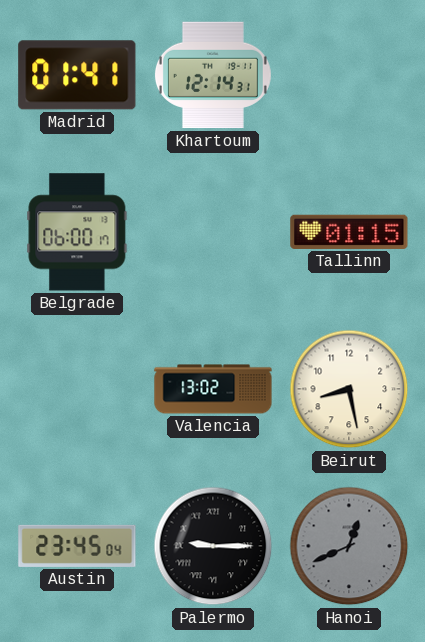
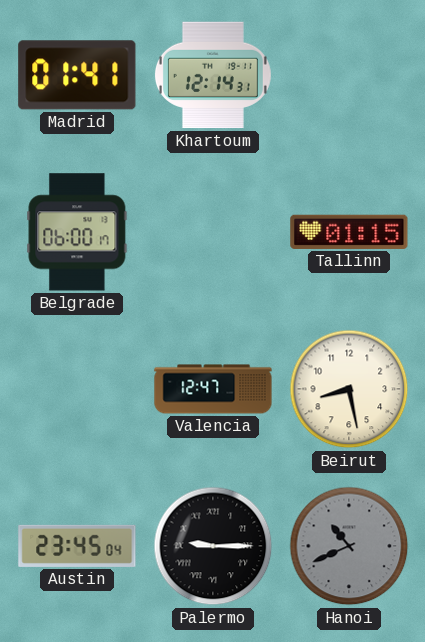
Valencia: 13:02 -> 12:47
Hanoi: 12:41 -> 10:41
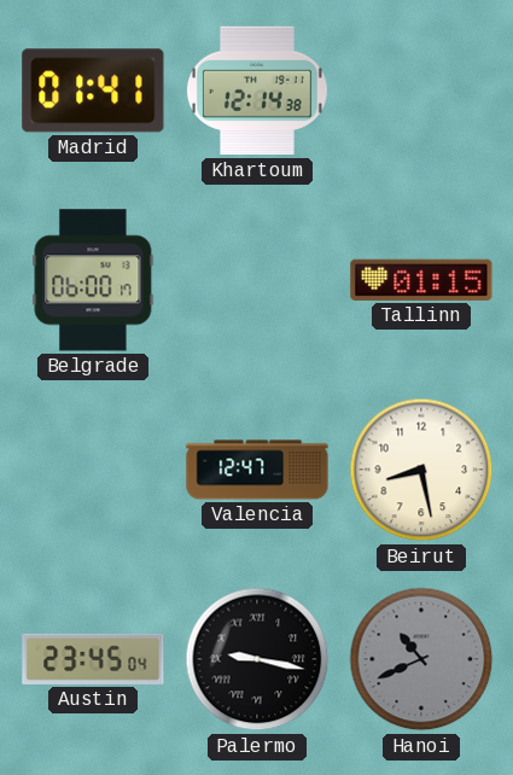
Khartoum: 12:14:31 -> 12:14:38
Palermo: 9:15 -> 9:17
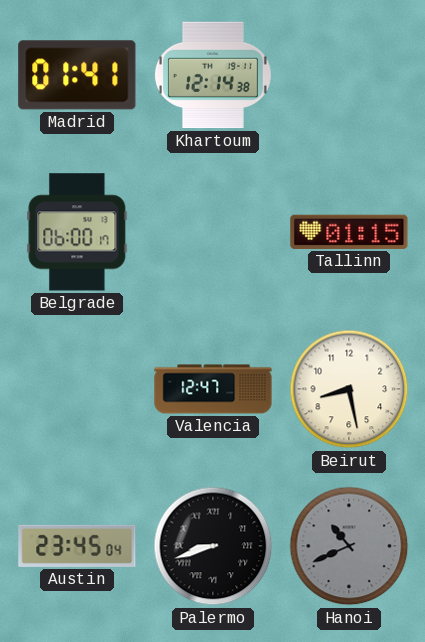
Palermo: 9:17 -> 8:42
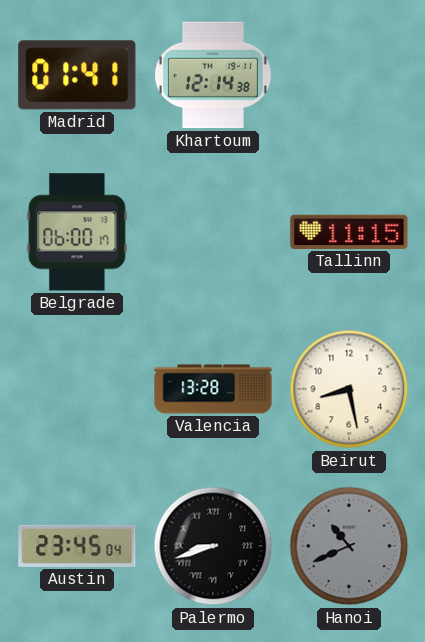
Tallinn: 01:15 -> 11:15
Valencia: 12:47 -> 13:28
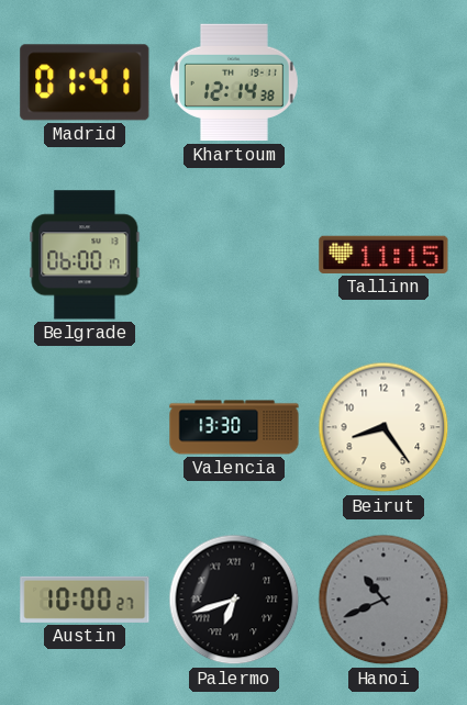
Valencia: 13:28 -> 13:30
Beirut: 8:28 -> 8:24
Austin: 23:45 -> 10:00
Palermo: 8:42 -> 6:42
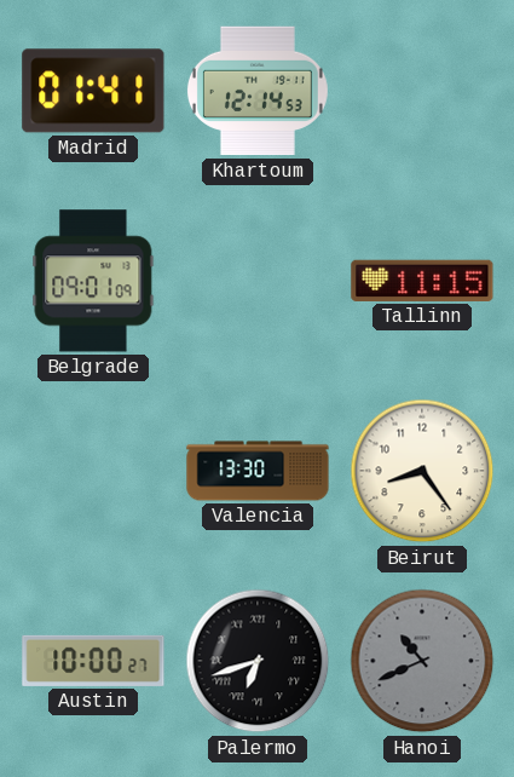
Khartoum: 12:14:38 -> 12:14:53
Belgrade: 06:00 -> 09:01
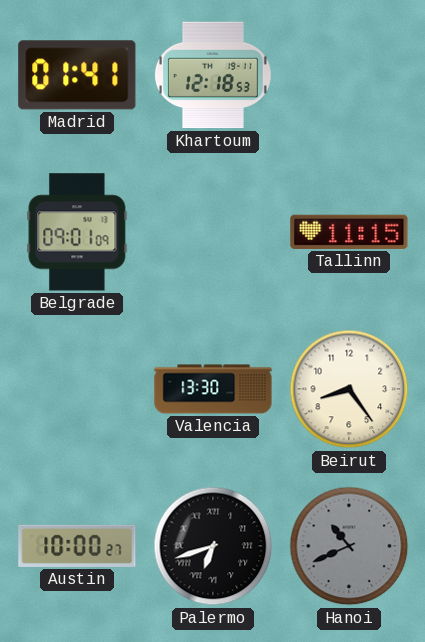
Khartoum: 12:14 -> 12:18
